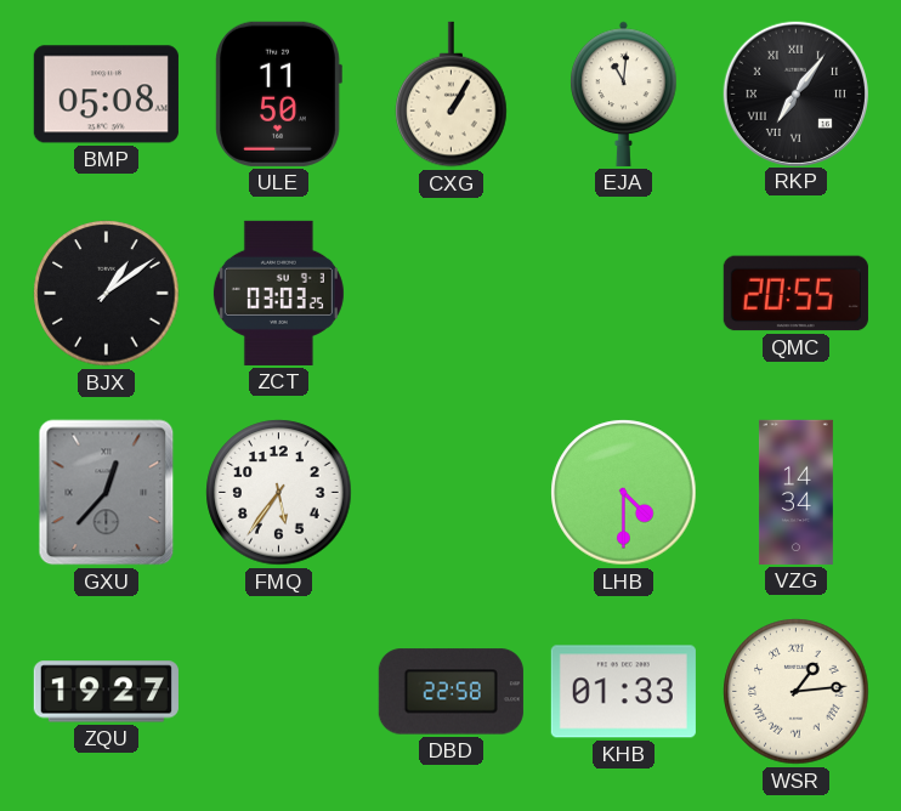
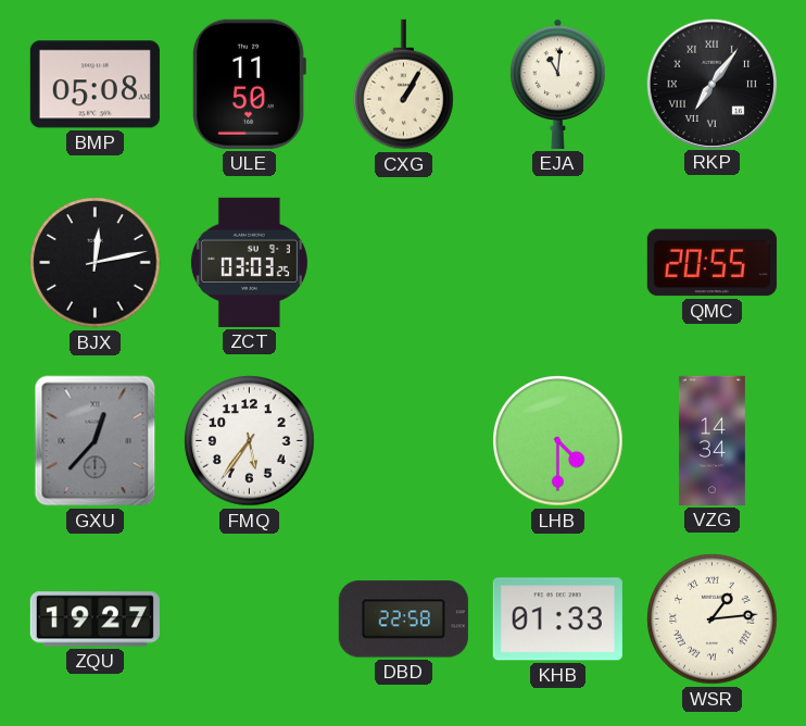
BJX: 1:09 -> 12:13
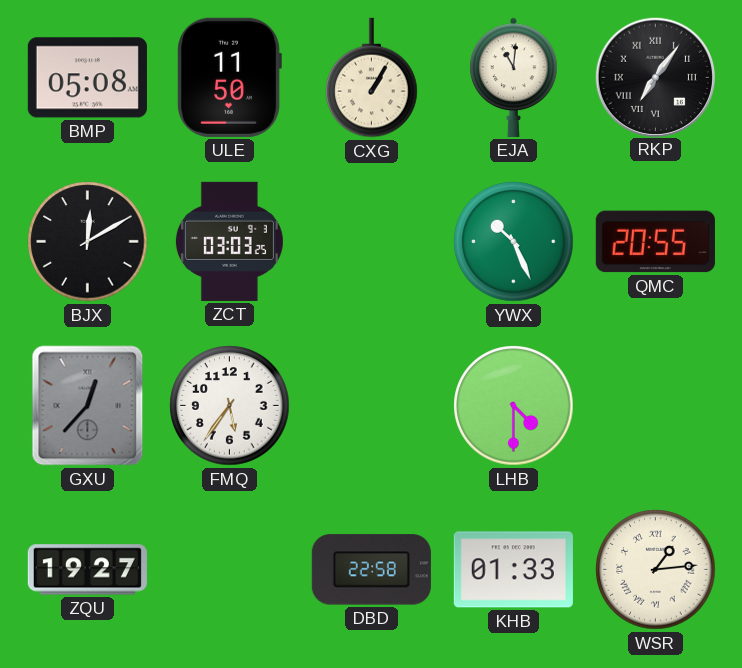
BJX: 12:13 -> 12:10
YWX: none -> 10:26
VZG: 14:34 -> none
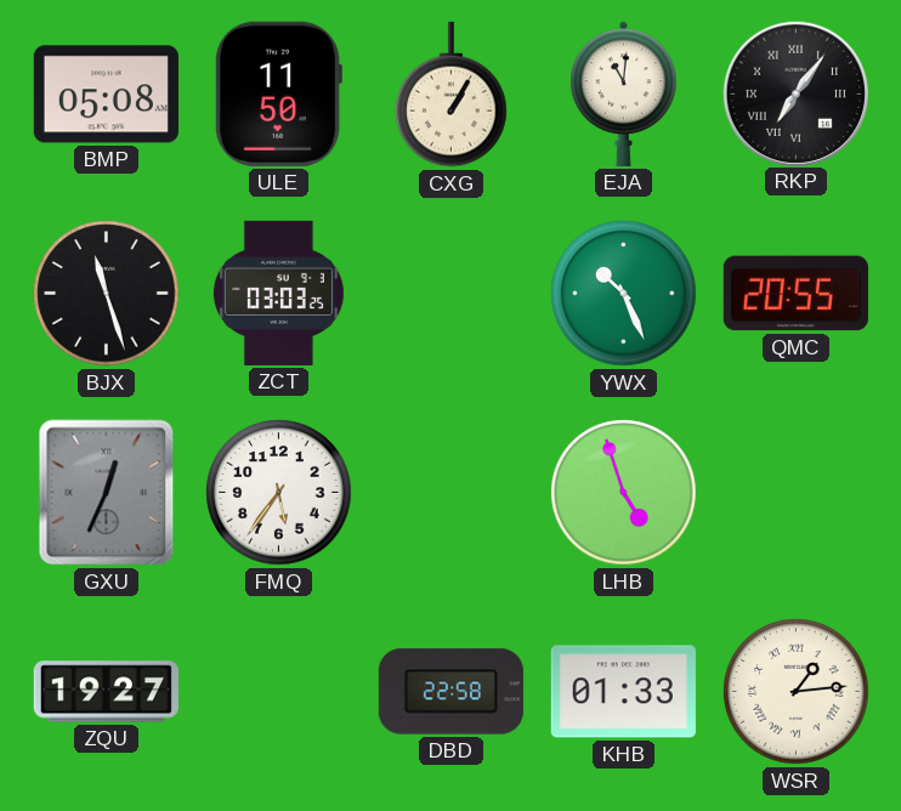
BJX: 12:10 -> 11:27
GXU: 12:37 -> 12:34
LHB: 4:30 -> 4:57
